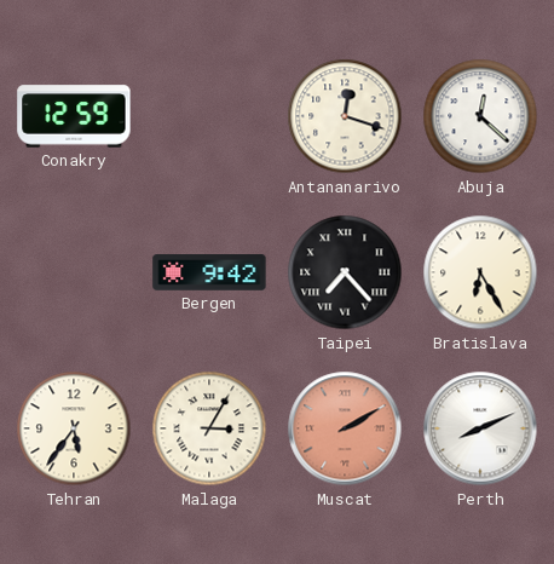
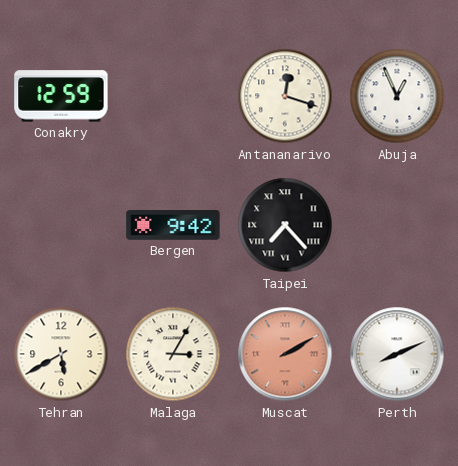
Abuja: 12:22 -> 12:56
Bratislava: 6:25 -> none
Tehran: 5:36 -> 5:40
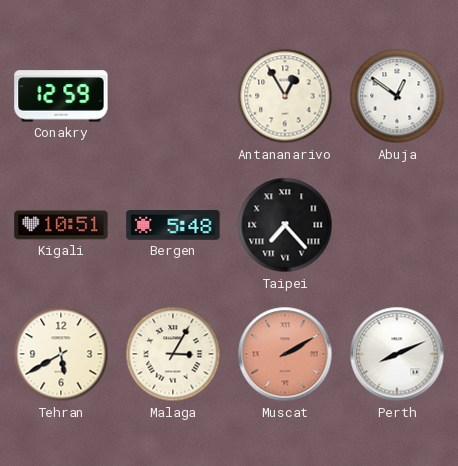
Antananarivo: 12:18 -> 12:55
Abuja: 12:56 -> 12:51
Kigali: none -> 10:51
Bergen: 9:42 -> 5:48
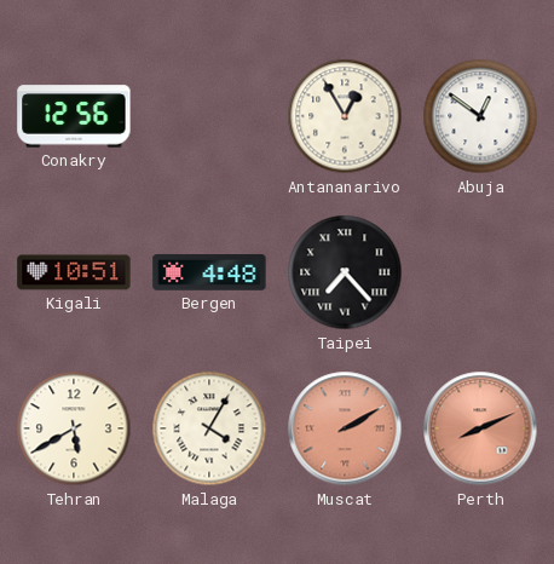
Conakry: 12:59 -> 12:56
Bergen: 5:48 -> 4:48
Malaga: 3:05 -> 4:05
Perth dial: white -> salmon
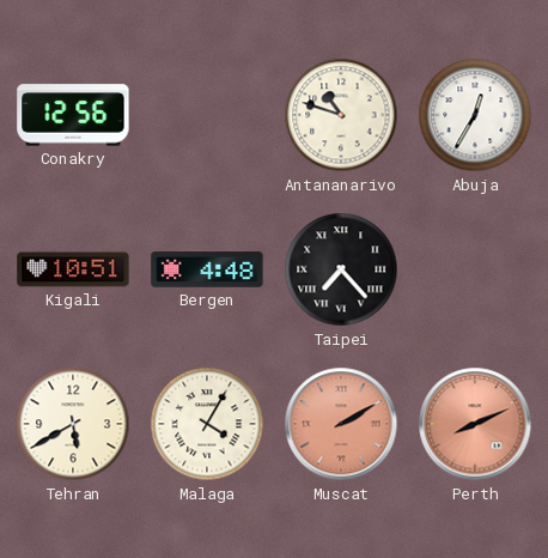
Antananarivo: 12:55 -> 10:48
Abuja: 12:51 -> 12:35
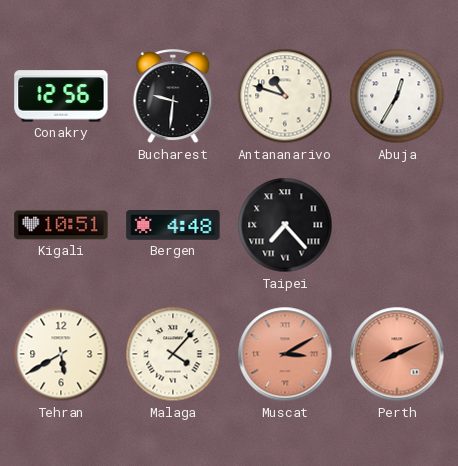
Bucharest: none -> 9:31
Malaga: 4:05 -> 4:07
Muscat: 2:10 -> 3:10
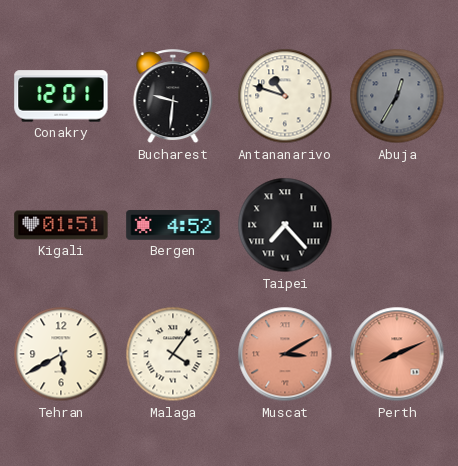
Conakry: 12:56 -> 12:01
Abuja dial: white -> grey
Kigali: 10:51 -> 01:51
Bergen: 4:48 -> 4:52
Malaga: 4:07 -> 4:06
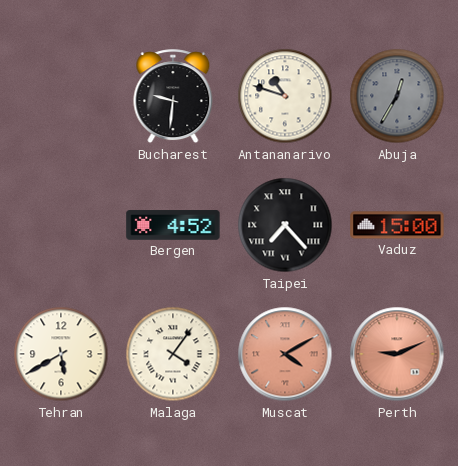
Conakry: 12:01 -> none
Kigali: 01:51 -> none
Vaduz: none -> 15:00
Muscat: 3:10 -> 4:10
Perth: 8:11 -> 9:11
